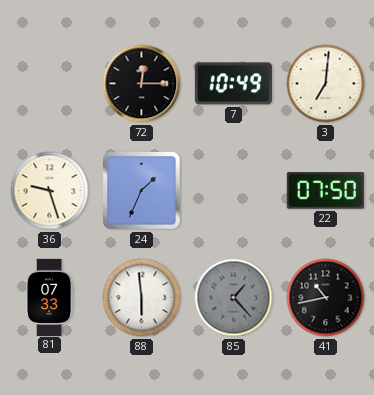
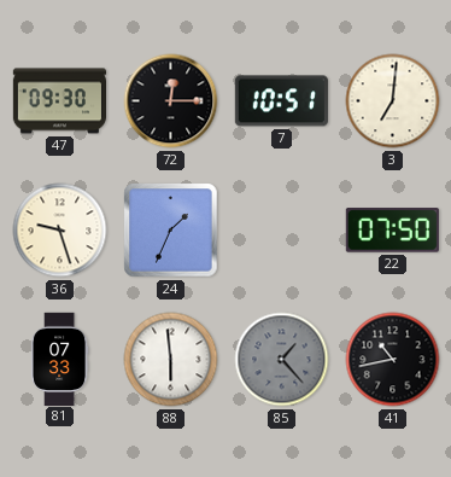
47: none -> 09:30
7: 10:49 -> 10:51
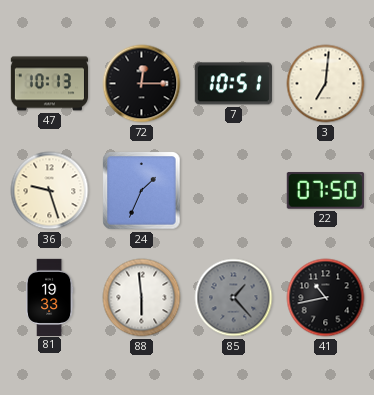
47: 09:30 -> 10:13
81: 07:33 -> 19:33
